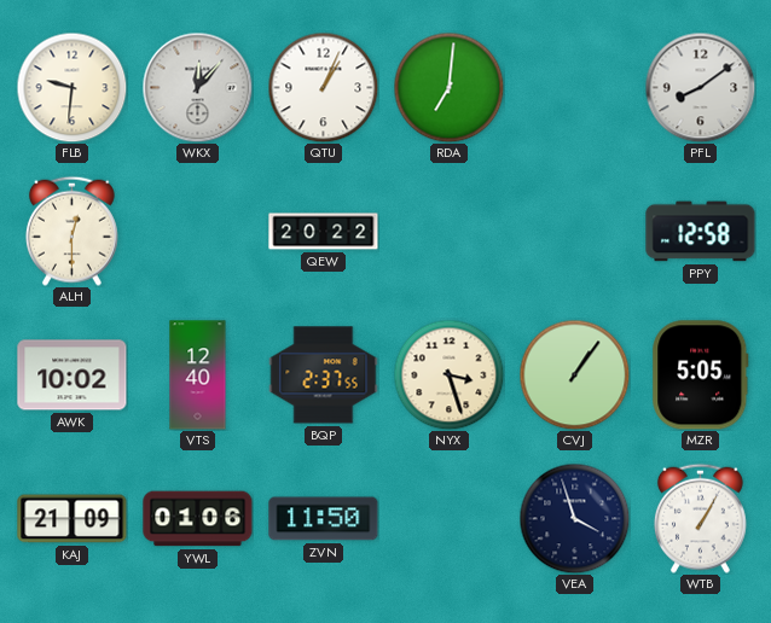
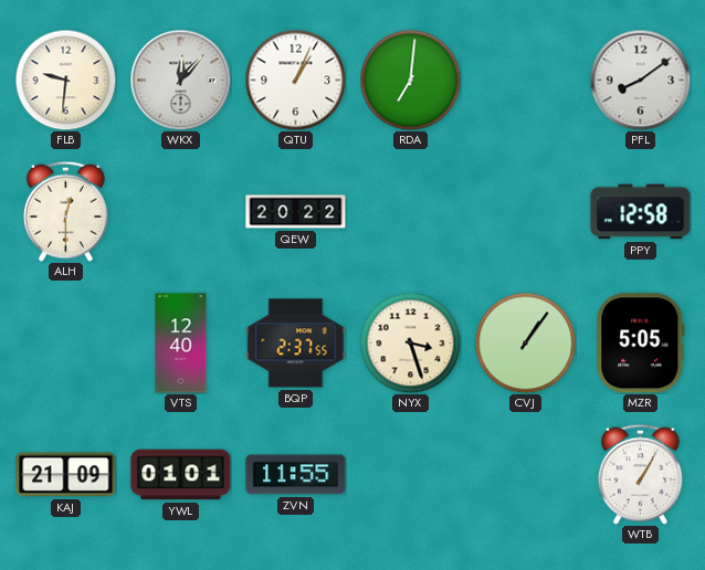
AWK: 10:02 -> none
YWL: 01:06 -> 01:01
ZVN: 11:50 -> 11:55
VEA: 3:57 -> none
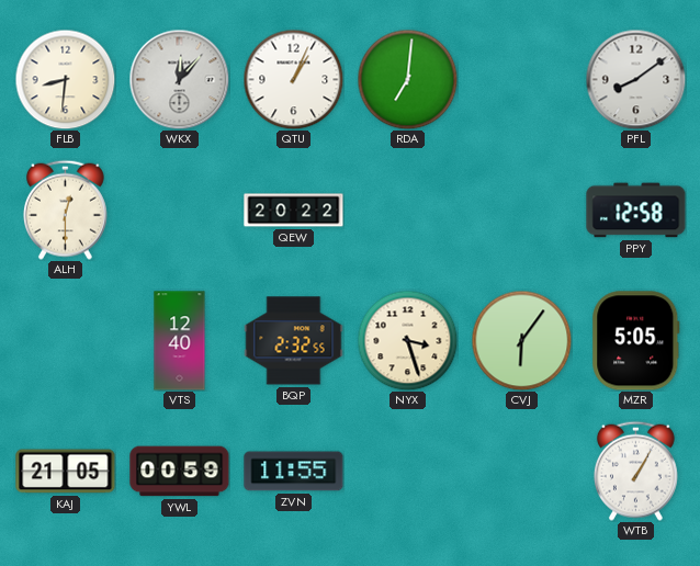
FLB: 9:31 -> 8:31
BQP: 2:37 -> 2:32
CVJ: 1:06 -> 6:06
KAJ: 21:09 -> 21:05
YWL: 01:01 -> 00:59
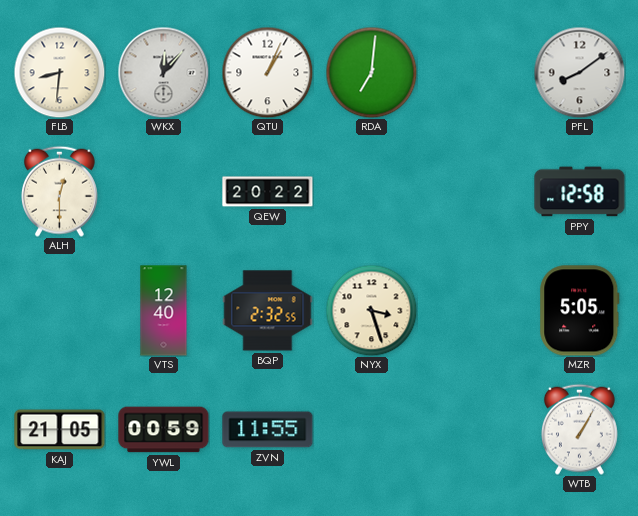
CVJ: 6:06 -> none
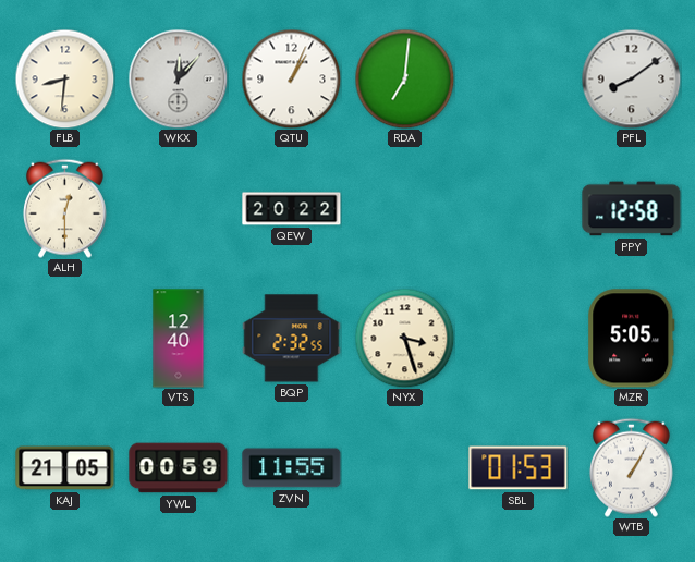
SBL: none -> 01:53
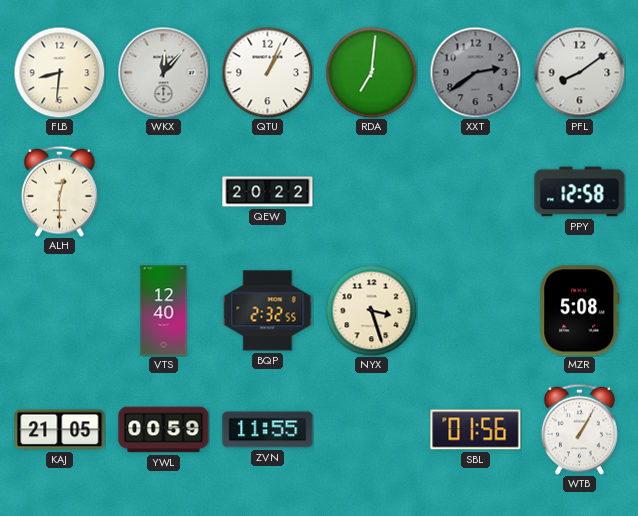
XXT: none -> 2:39
MZR: 5:05 -> 5:08
SBL: 01:53 -> 01:56
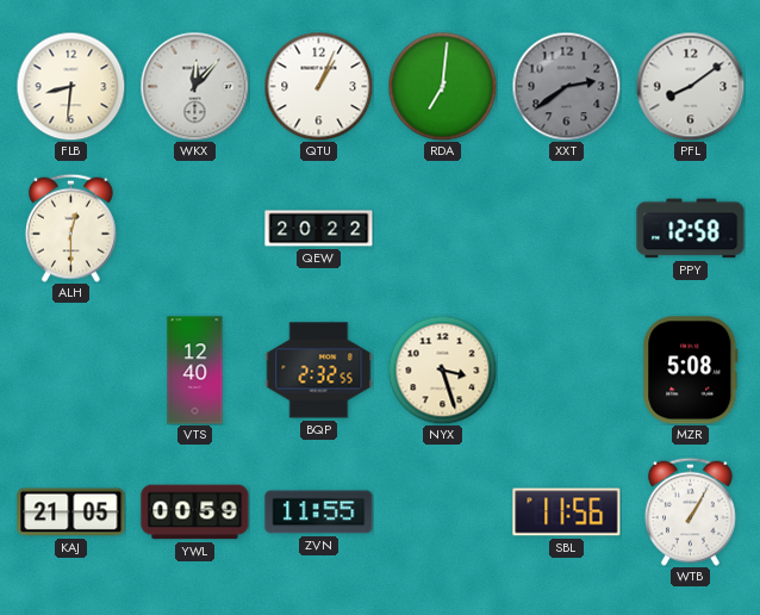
SBL: 01:56 -> 11:56
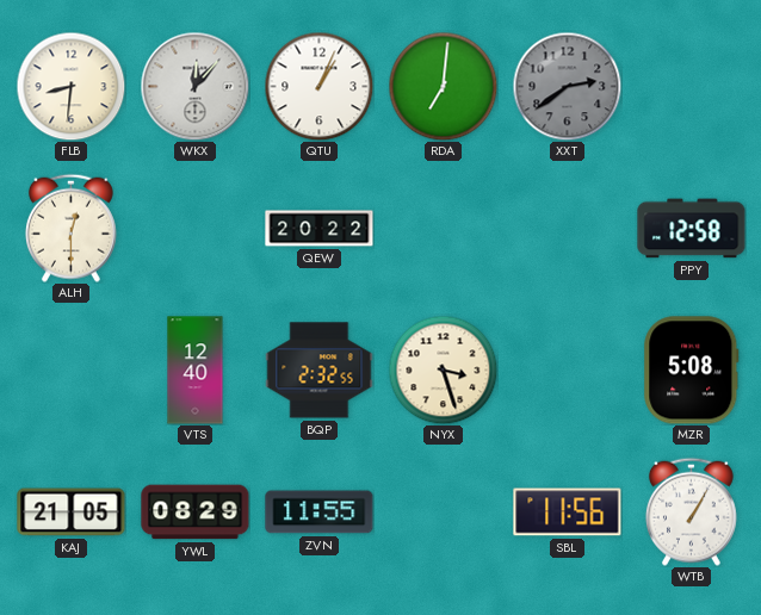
PFL: 8:09 -> none
YWL: 00:59 -> 08:29
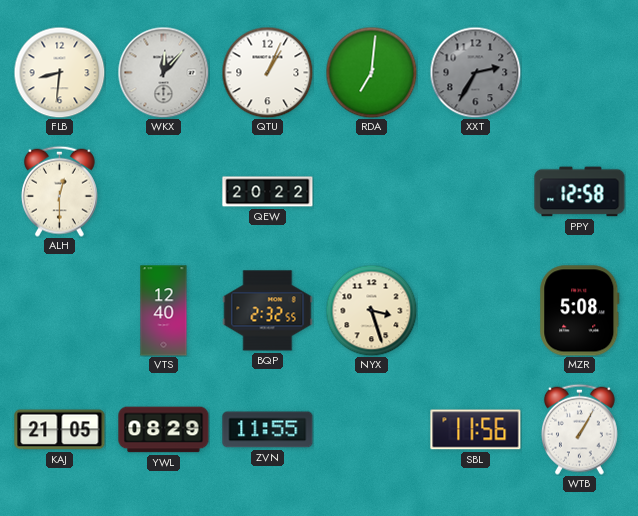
XXT: 2:39 -> 2:35
